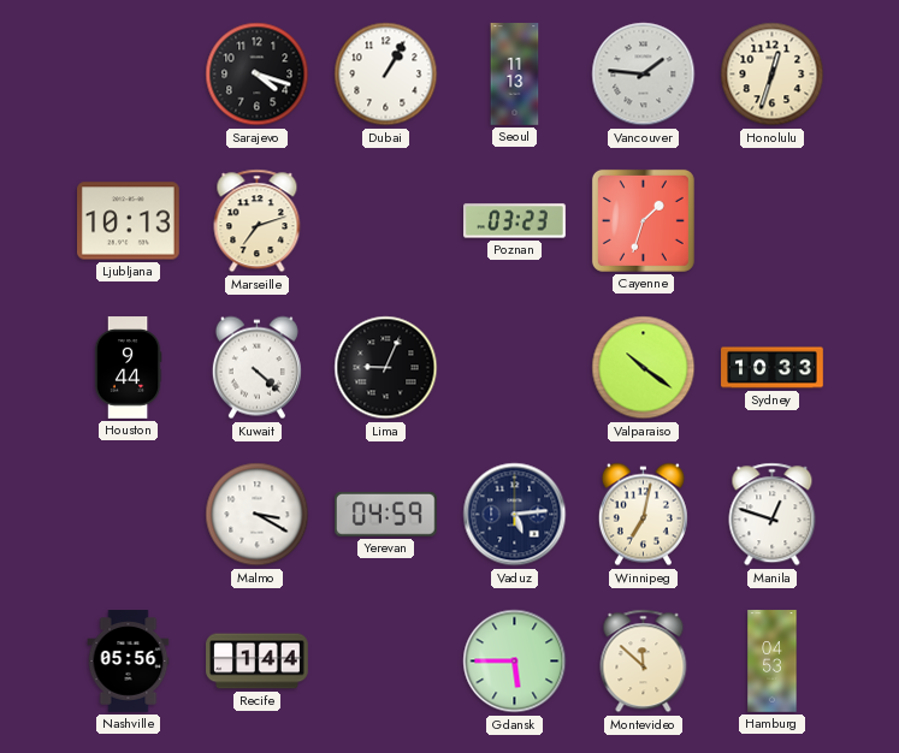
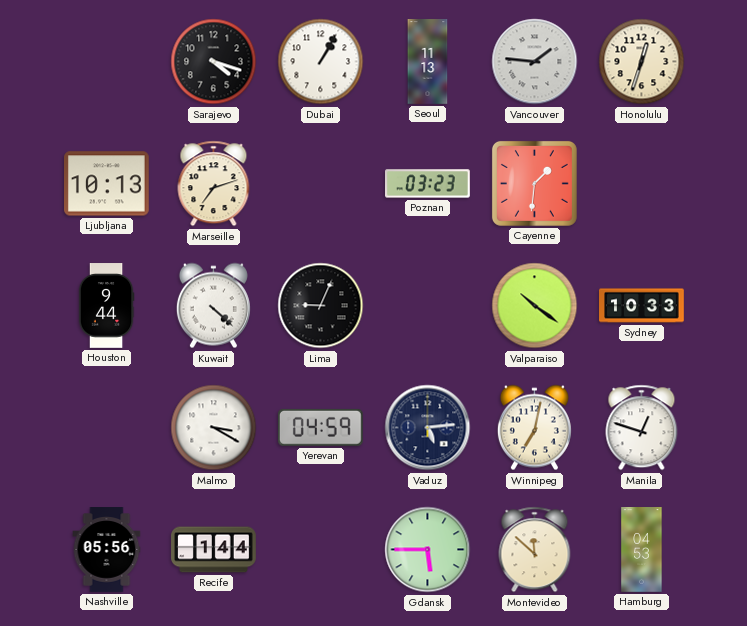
Cayenne: 1:33 -> 1:31
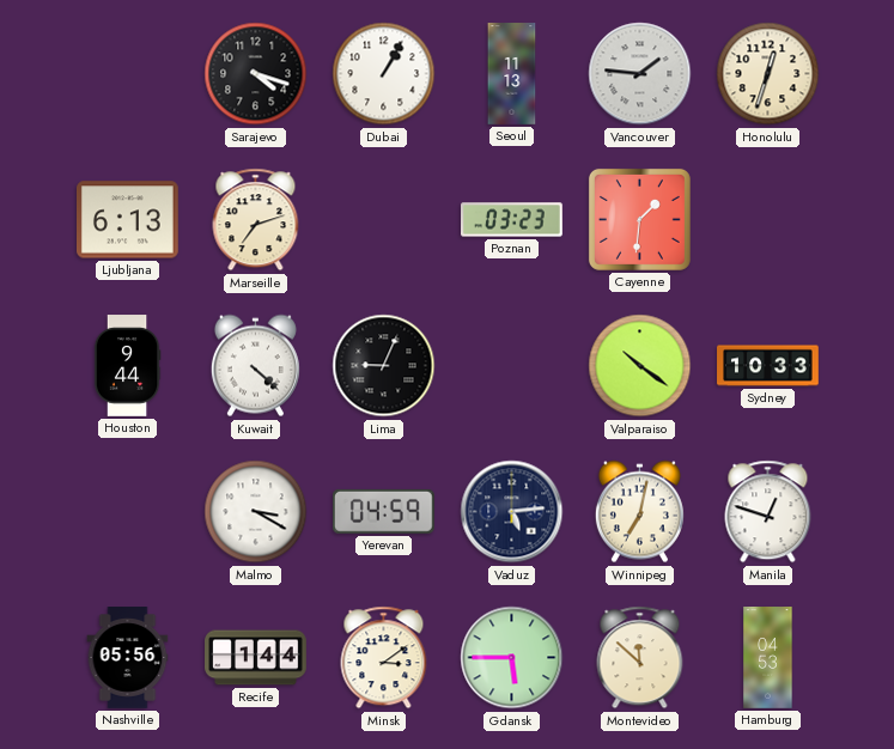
Ljubljana: 10:13 -> 6:13
Minsk: none -> 3:09
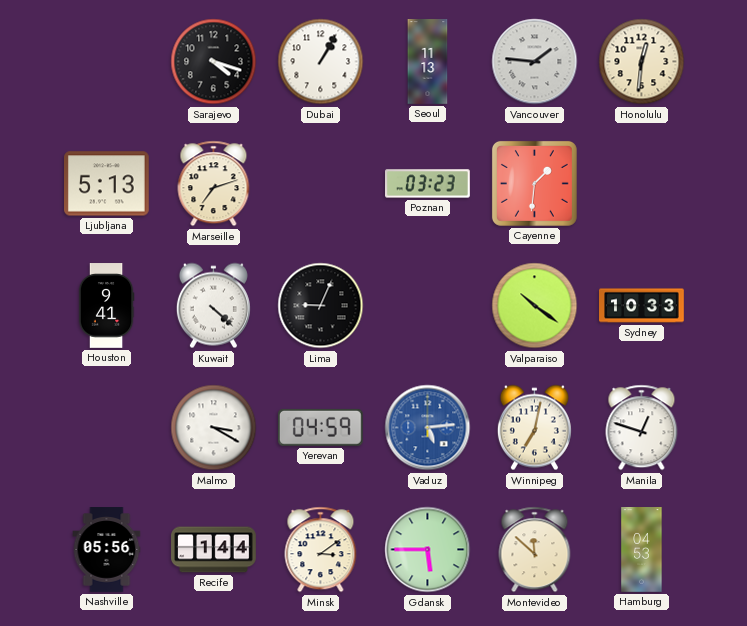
Honolulu: 12:33 -> 12:31
Ljubljana: 6:13 -> 5:13
Houston: 9:44 -> 9:41
Vaduz dial: navy -> blue
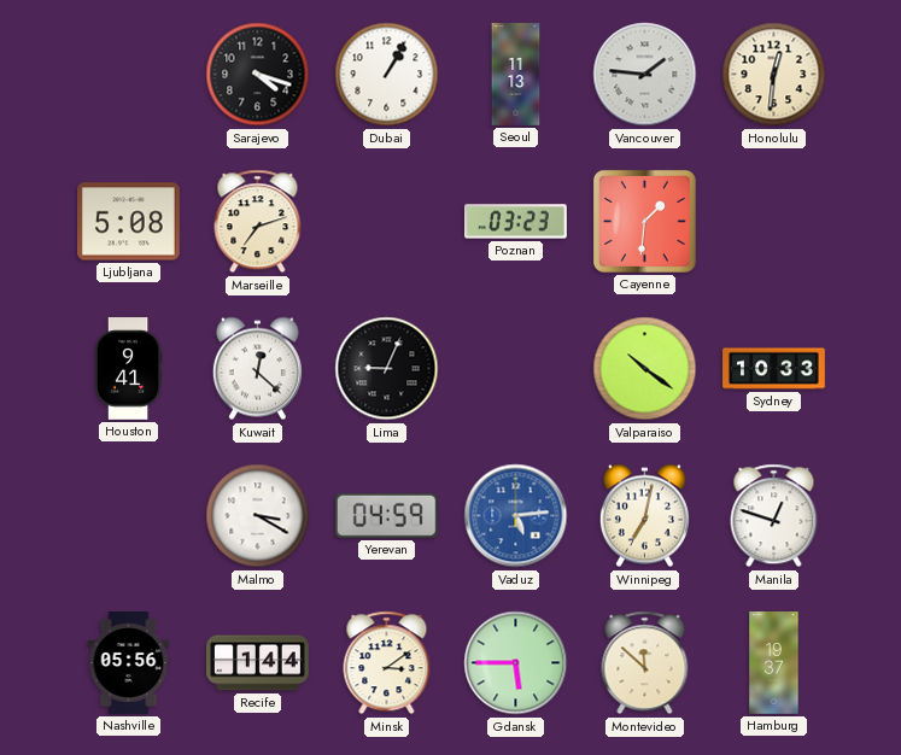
Ljubljana: 5:13 -> 5:08
Kuwait: 4:22 -> 12:22
Hamburg: 04:53 -> 19:37
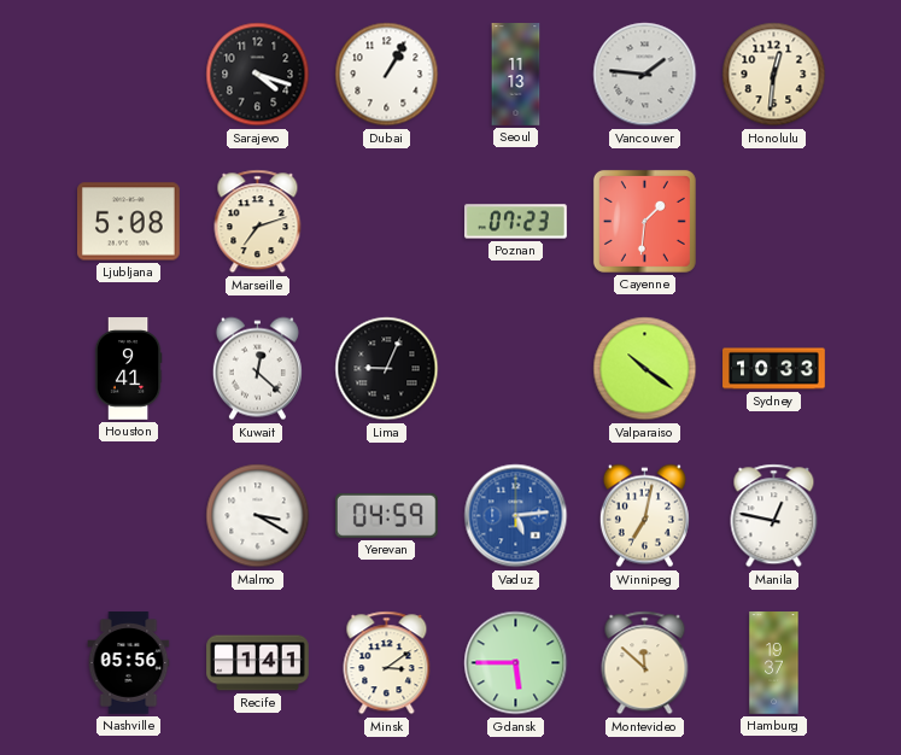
Poznan: 03:23 -> 07:23
Manila: 12:48 -> 12:47
Recife: 1:44 -> 1:41
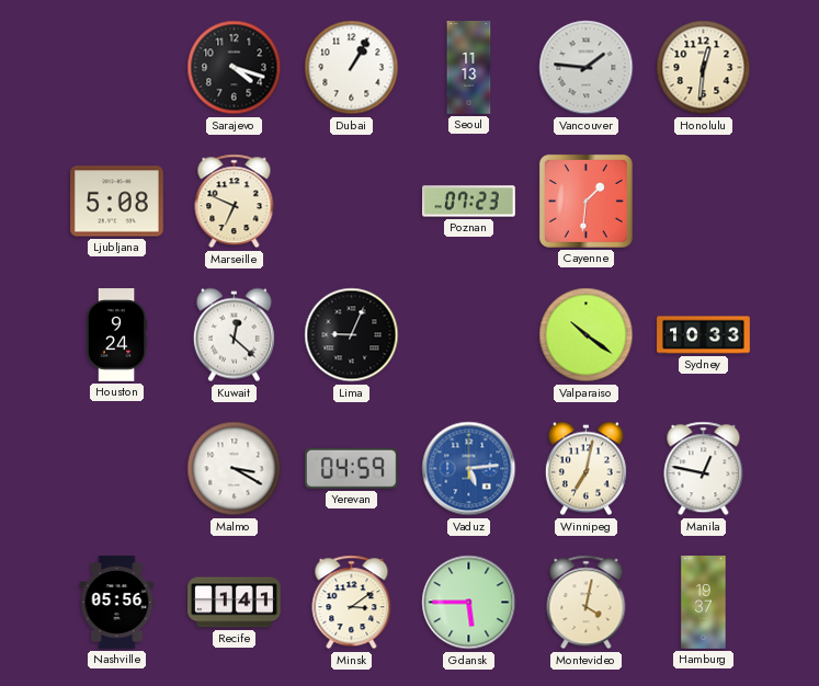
Marseille: 7:12 -> 6:49
Houston: 9:41 -> 9:24
Montevideo: 11:52 -> 4:02
